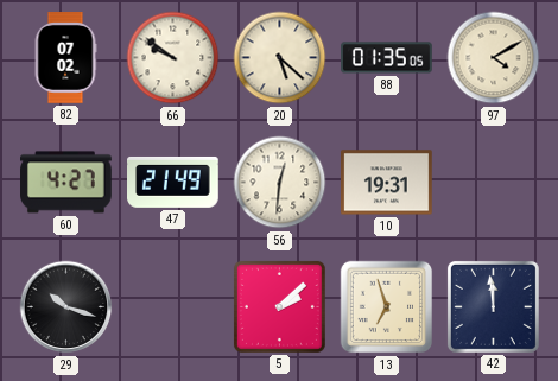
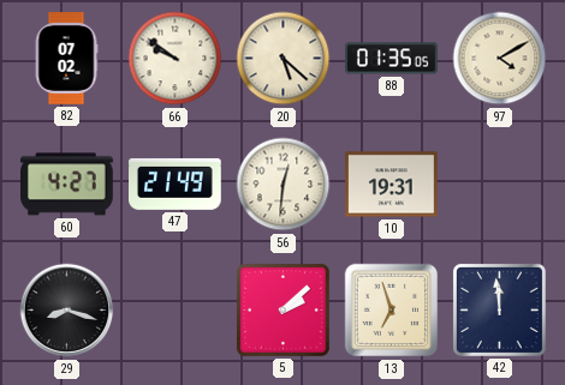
29: 10:18 -> 8:18
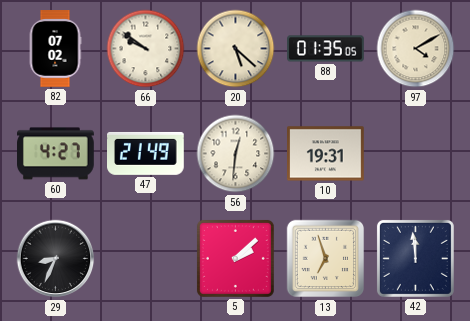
29: 8:18 -> 8:34
